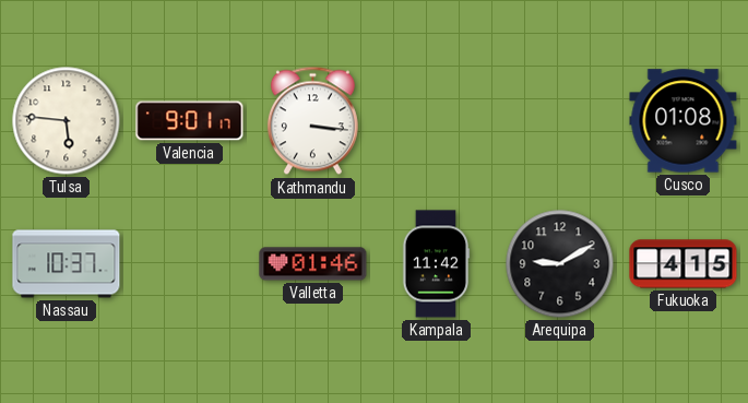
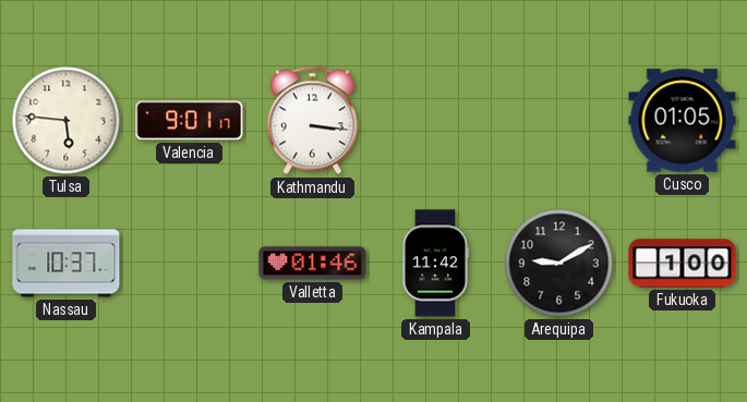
Cusco: 01:08 -> 01:05
Fukuoka: 4:15 -> 1:00
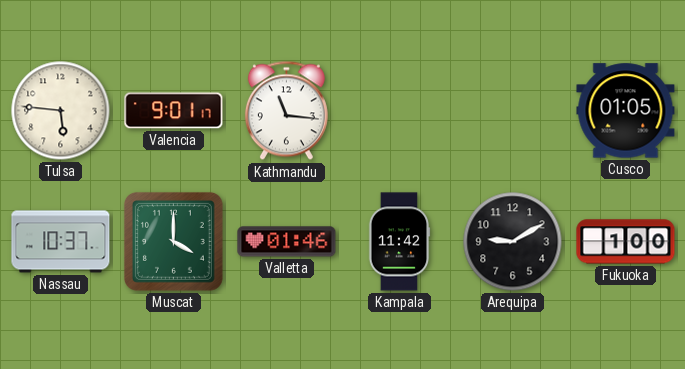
Kathmandu: 3:16 -> 11:16
Muscat: none -> 4:00
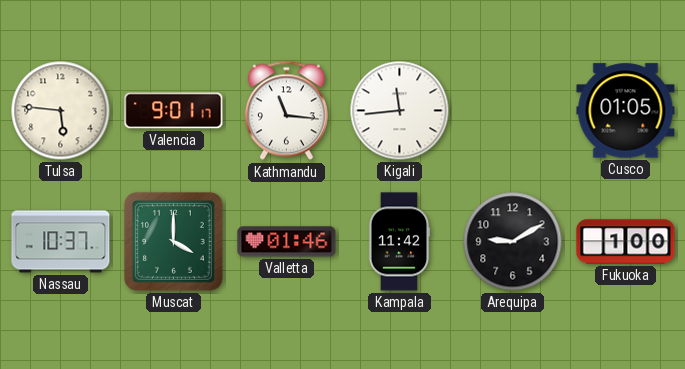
Kigali: none -> 11:44
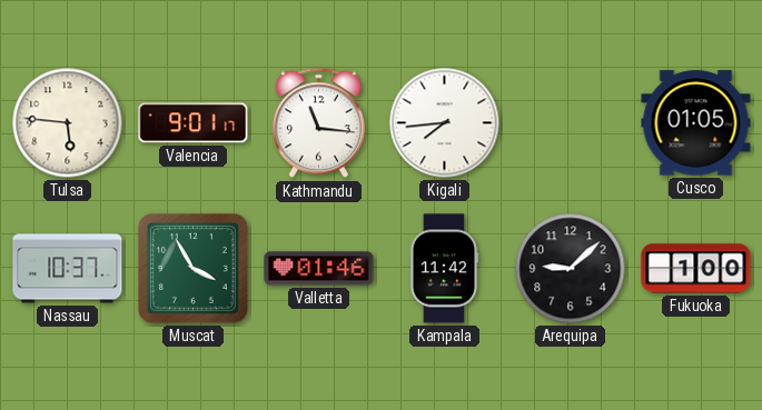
Kigali: 11:44 -> 7:44
Muscat: 4:00 -> 3:55
Arequipa: 9:10 -> 9:08
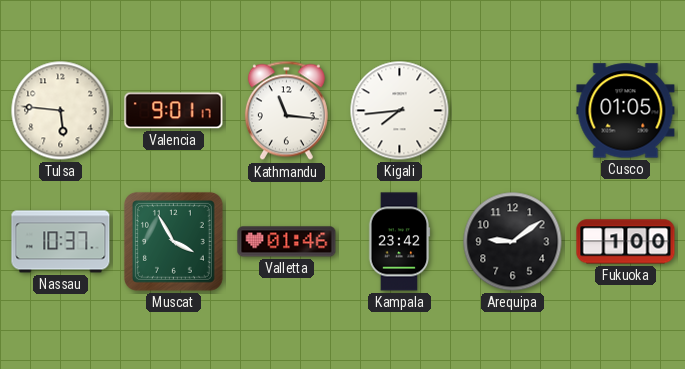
Kampala: 11:42 -> 23:42
Arequipa: 9:08 -> 9:09
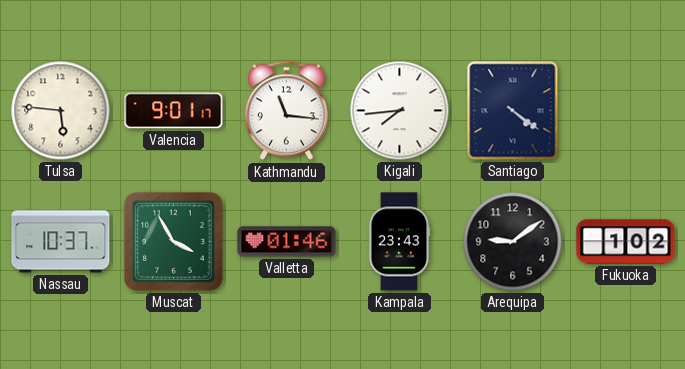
Santiago: none -> 4:21
Cusco: 01:05 -> none
Kampala: 23:42 -> 23:43
Fukuoka: 1:00 -> 1:02
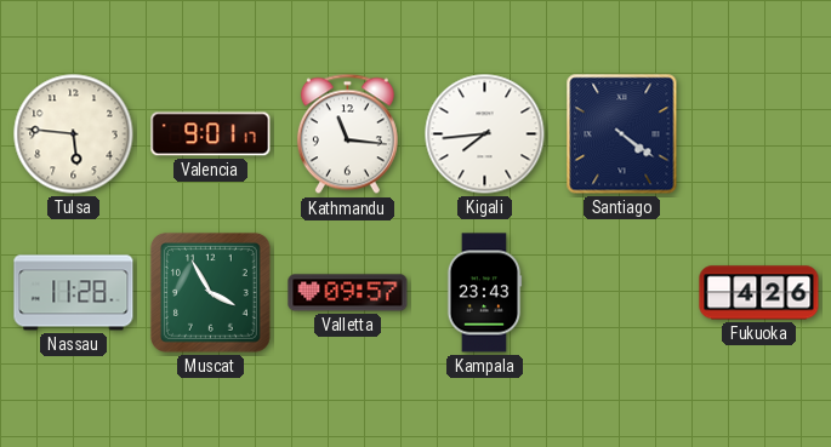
Nassau: 10:37 -> 11:28
Valletta: 01:46 -> 09:57
Arequipa: 9:09 -> none
Fukuoka: 1:02 -> 4:26
